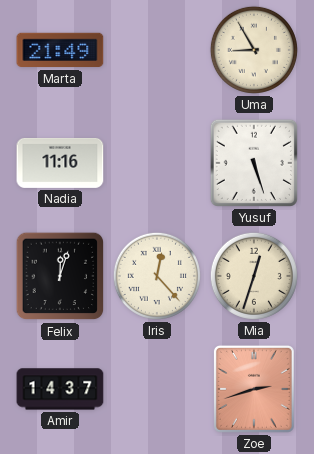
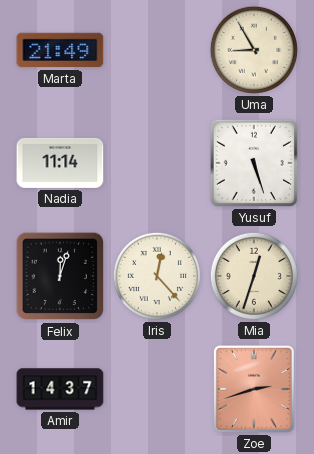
Nadia: 11:16 -> 11:14
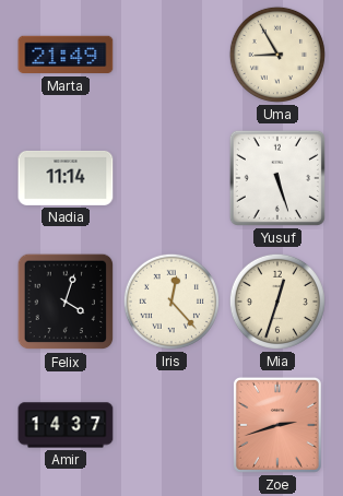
Felix: 12:03 -> 4:03
